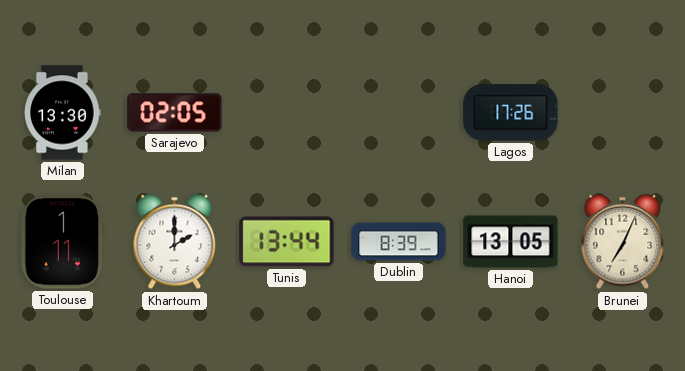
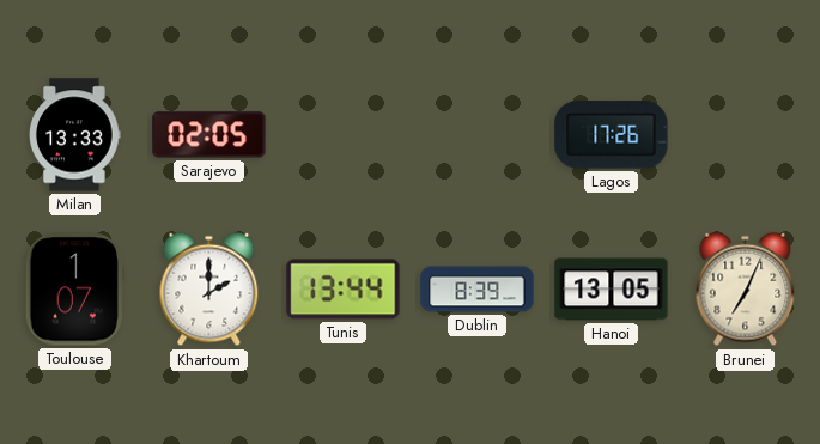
Milan: 13:30 -> 13:33
Toulouse: 1:11 -> 1:07
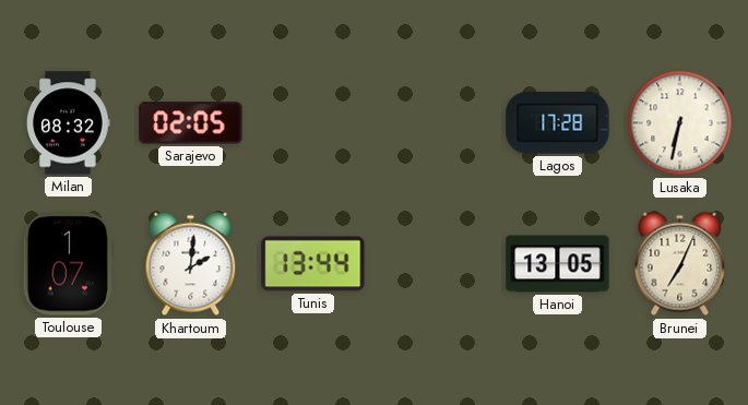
Milan: 13:33 -> 08:32
Lagos: 17:26 -> 17:28
Lusaka: none -> 6:32
Khartoum: 2:00 -> 2:01
Dublin: 8:39 -> none
